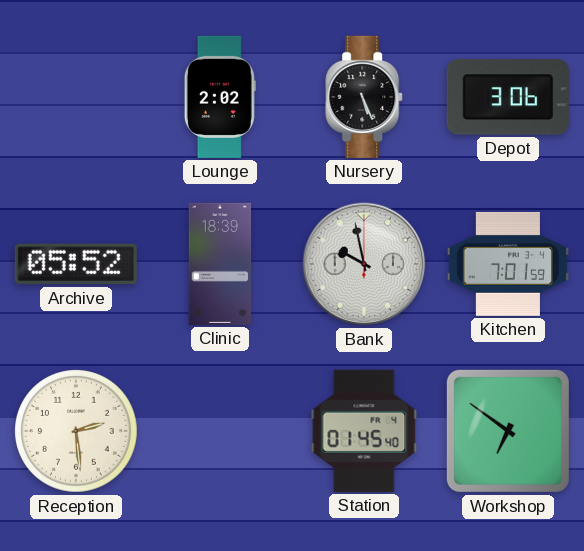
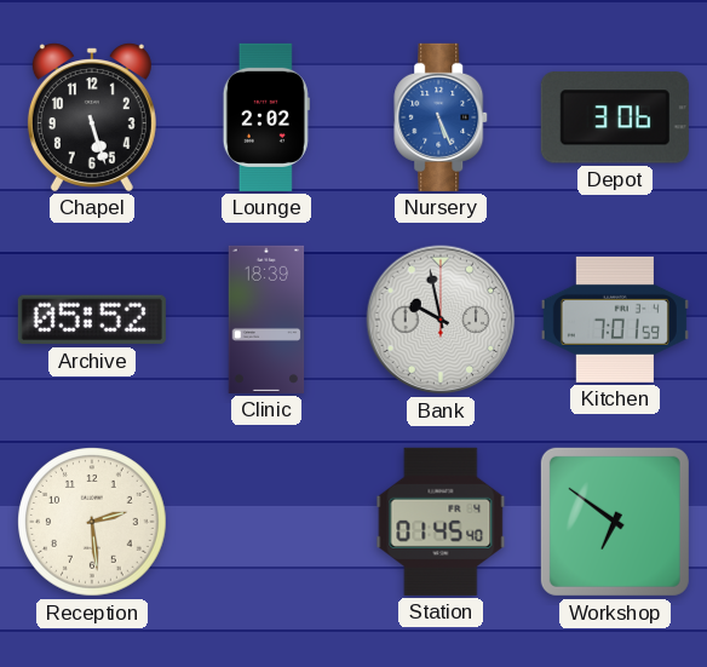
Chapel: none -> 5:27
Nursery dial: black -> blue
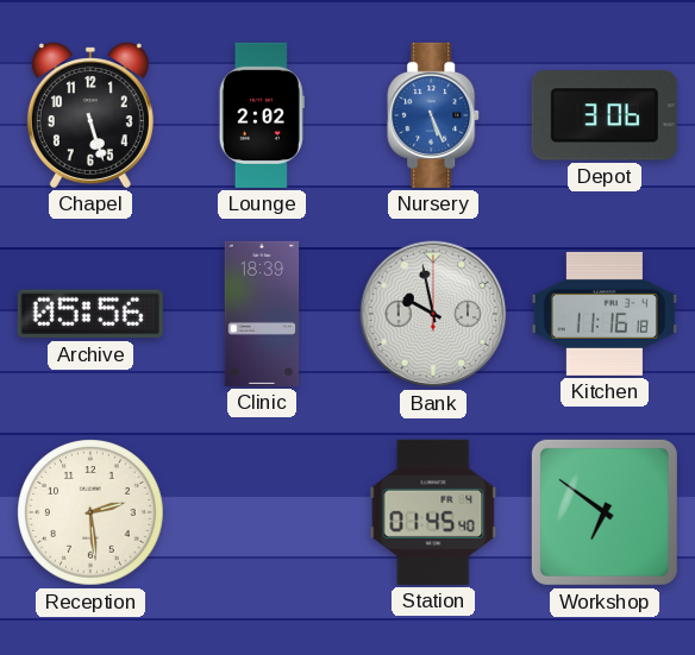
Archive: 05:52 -> 05:56
Kitchen: 7:01 -> 11:16
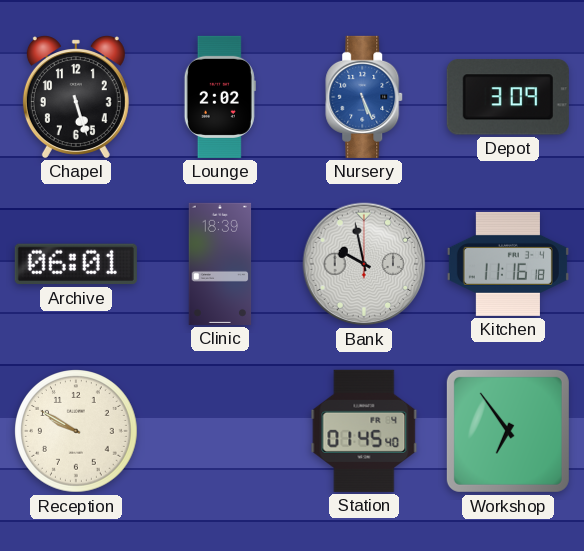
Depot: 3:06 -> 3:09
Archive: 05:56 -> 06:01
Reception: 2:29 -> 9:50
Workshop: 6:51 -> 6:54
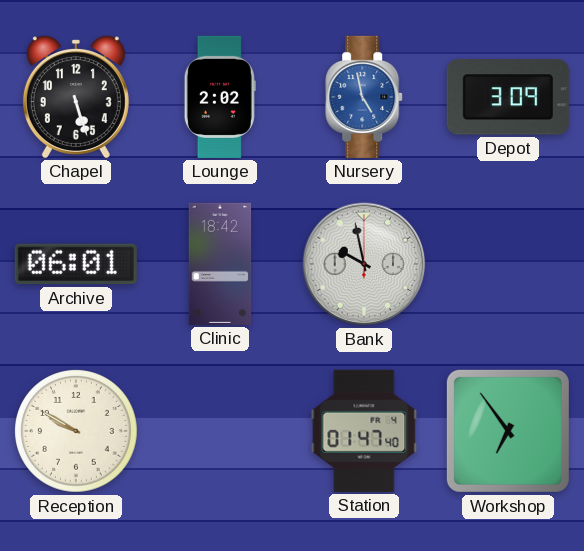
Nursery: 5:26 -> 4:58
Clinic: 18:39 -> 18:42
Kitchen: 11:16 -> none
Station: 01:45 -> 01:47
